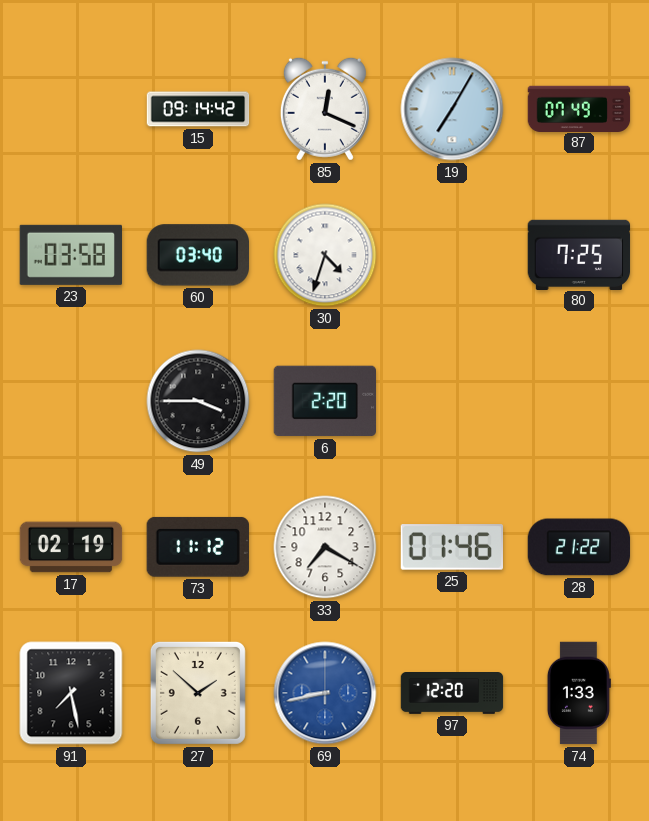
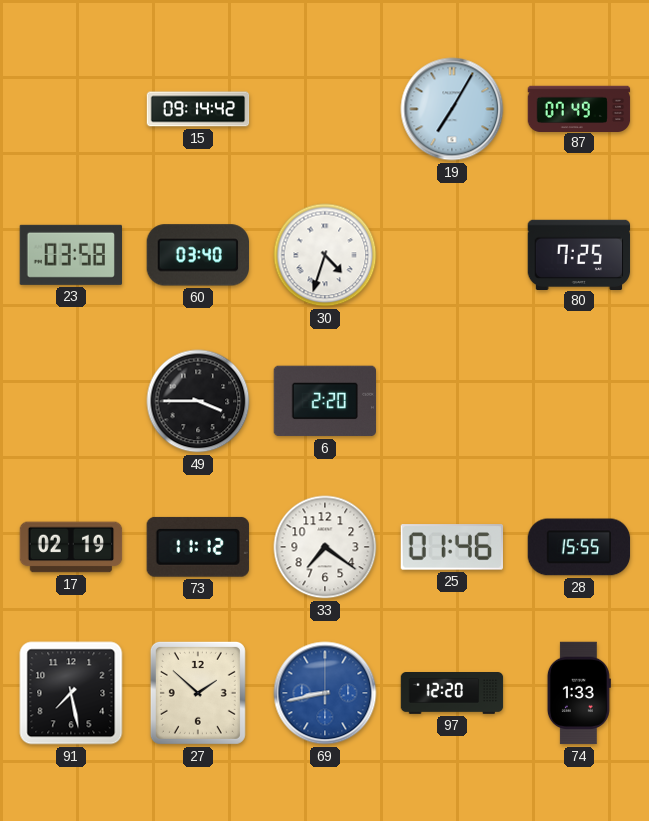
85: 12:19 -> none
33: 7:20 -> 7:21
28: 21:22 -> 15:55
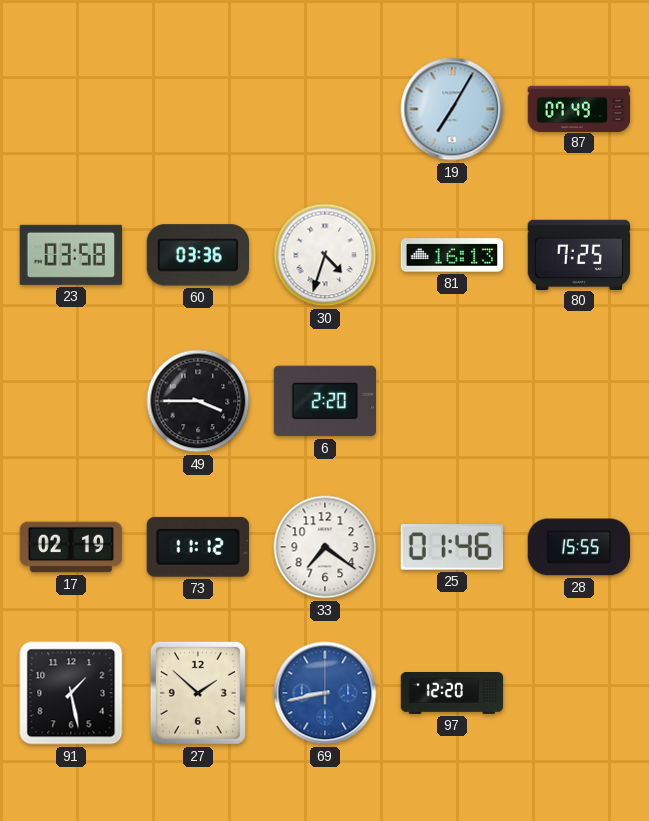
15: 09:14 -> none
60: 03:40 -> 03:36
81: none -> 16:13
91: 7:28 -> 1:28
74: 1:33 -> none
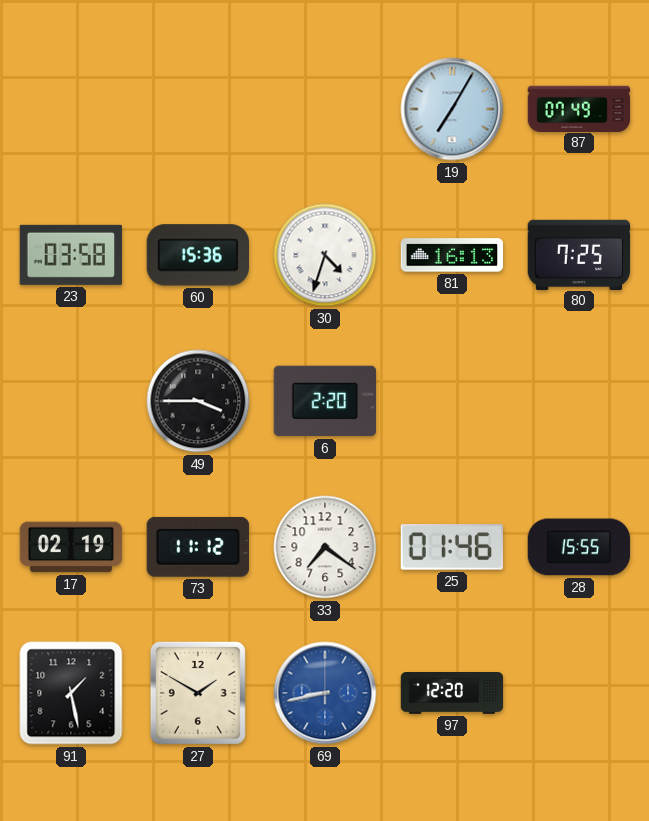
60: 03:36 -> 15:36
27: 1:52 -> 1:50
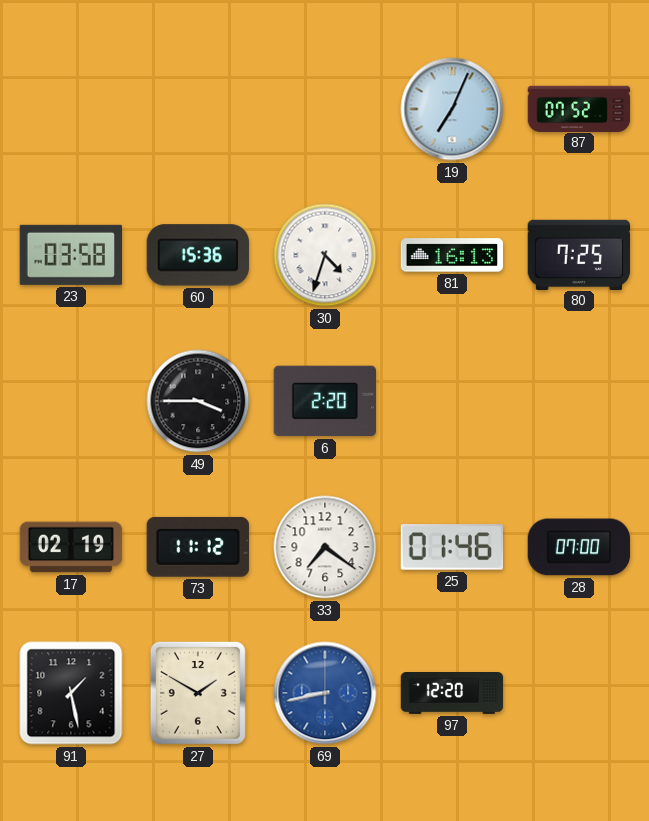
19: 7:05 -> 7:04
87: 07:49 -> 07:52
28: 15:55 -> 07:00
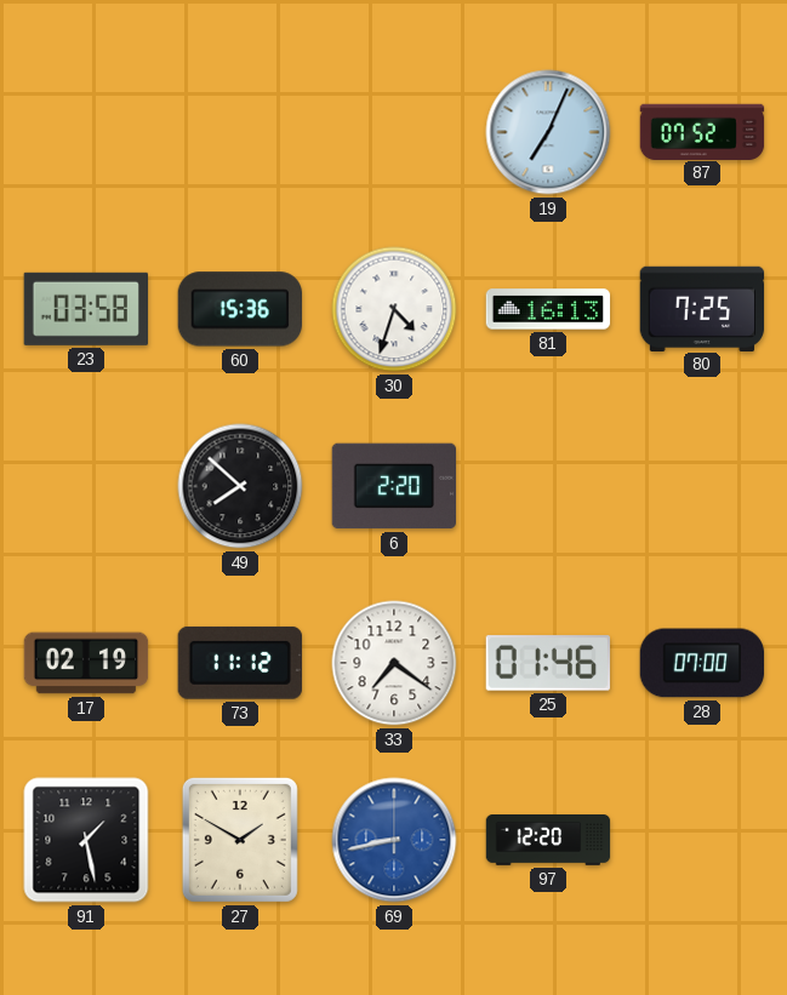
49: 3:45 -> 7:52
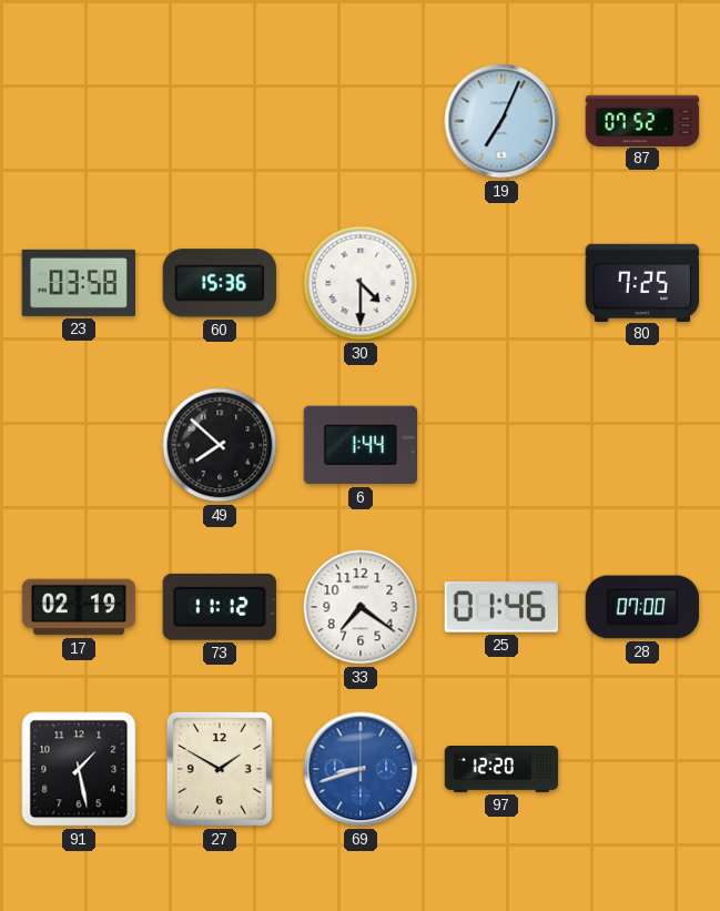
30: 4:33 -> 4:30
81: 16:13 -> none
6: 2:20 -> 1:44
69: 8:43 -> 8:42
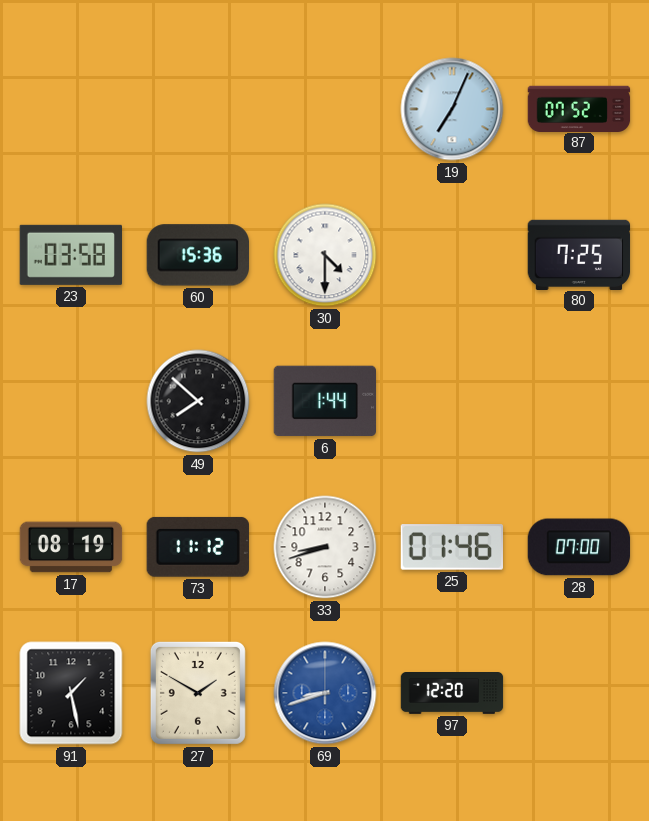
17: 02:19 -> 08:19
33: 7:21 -> 8:42
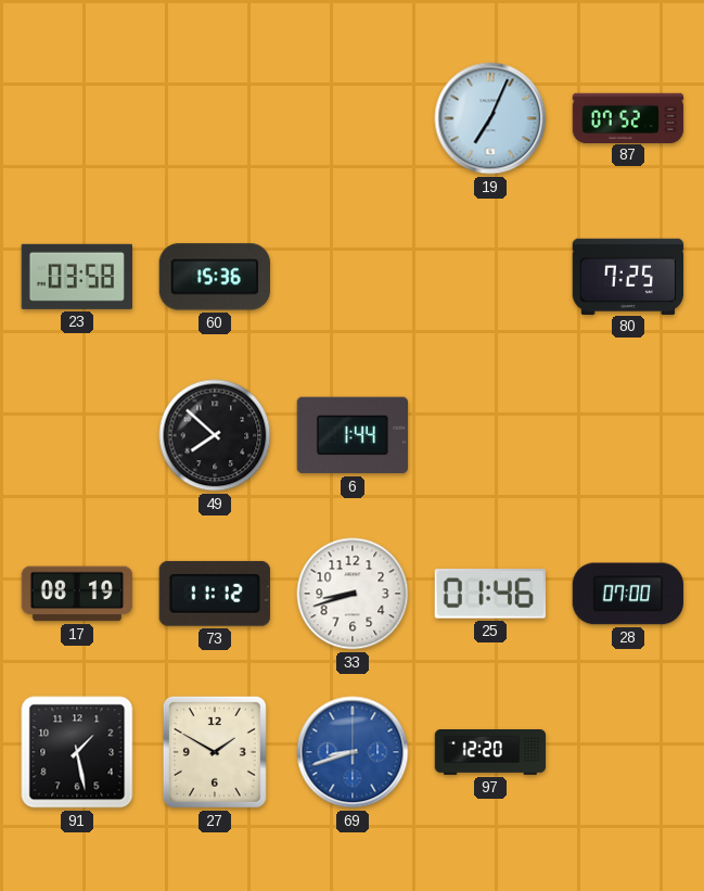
30: 4:30 -> none
